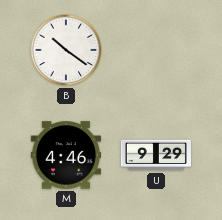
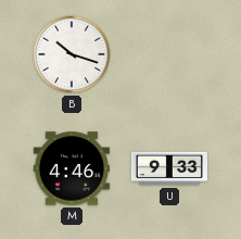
B: 10:21 -> 10:18
U: 9:29 -> 9:33
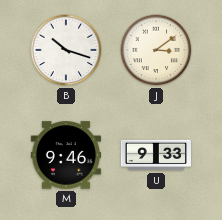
J: none -> 3:09
M: 4:46 -> 9:46
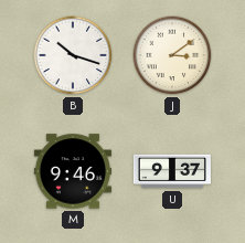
U: 9:33 -> 9:37
